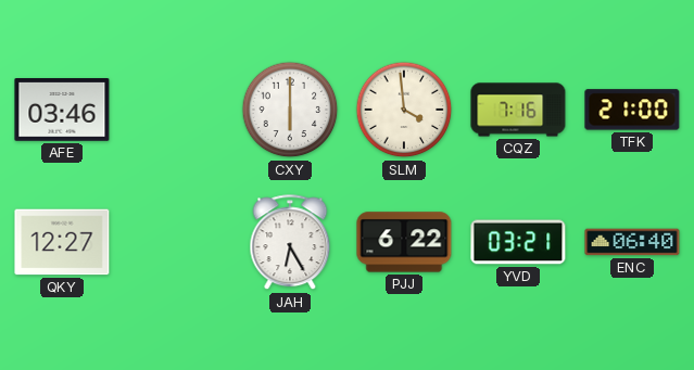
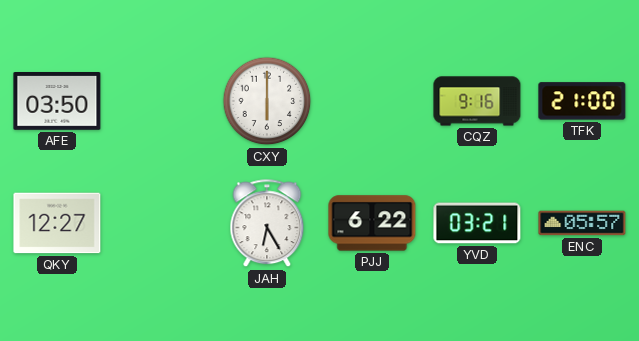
AFE: 03:46 -> 03:50
SLM: 3:59 -> none
CQZ: 7:16 -> 9:16
ENC: 06:40 -> 05:57
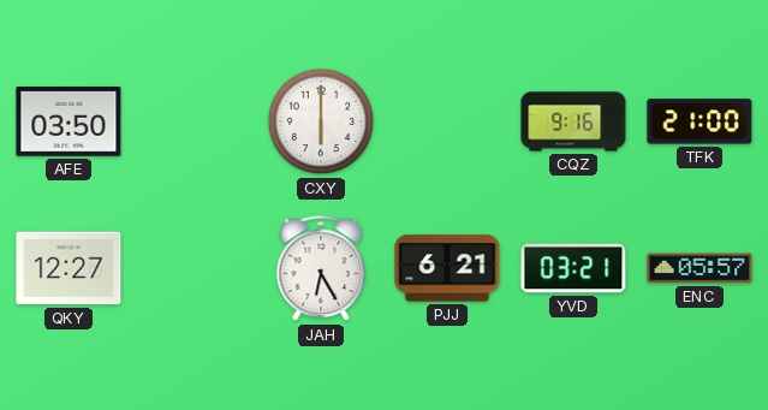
PJJ: 6:22 -> 6:21
